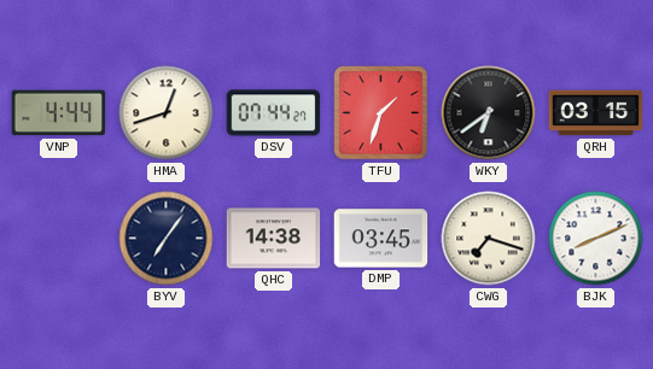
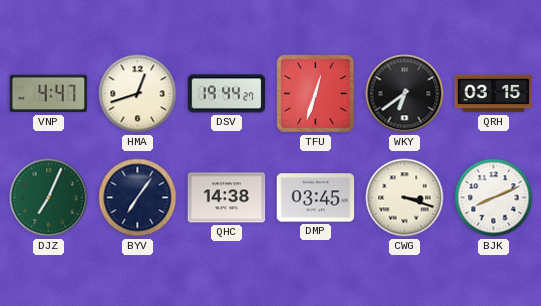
VNP: 4:44 -> 4:47
DSV: 07:44 -> 19:44
TFU: 1:33 -> 12:33
DJZ: none -> 7:04
CWG: 7:18 -> 3:18
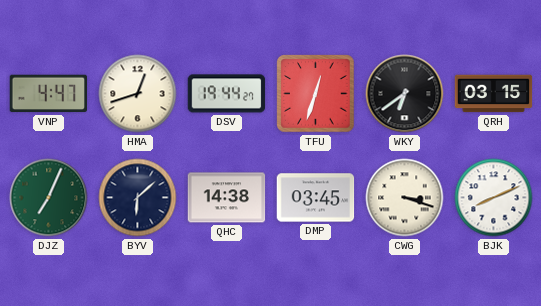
BYV: 7:06 -> 6:08
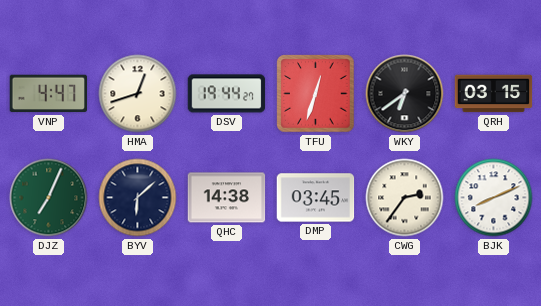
CWG: 3:18 -> 2:36
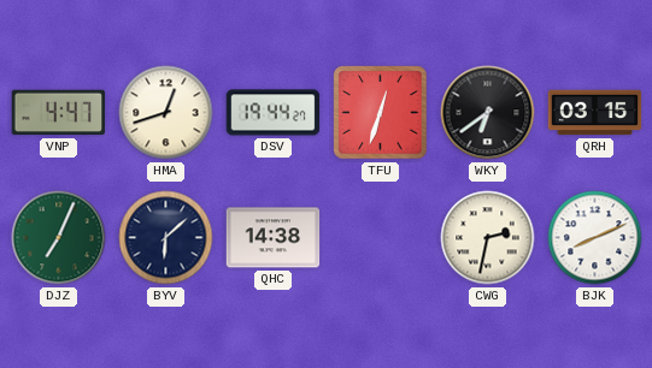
DMP: 03:45 -> none
CWG: 2:36 -> 2:32
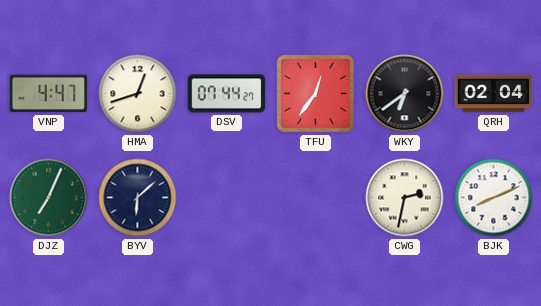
DSV: 19:44 -> 07:44
TFU: 12:33 -> 12:36
QRH: 03:15 -> 02:04
QHC: 14:38 -> none
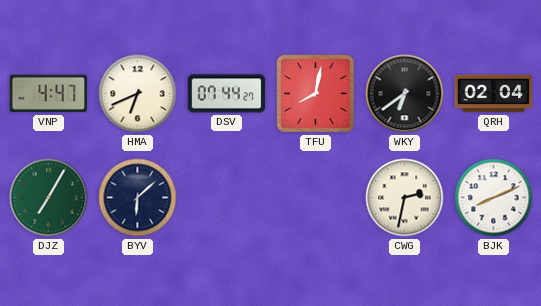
HMA: 12:42 -> 6:41
TFU: 12:36 -> 8:02
DJZ: 7:04 -> 7:05
